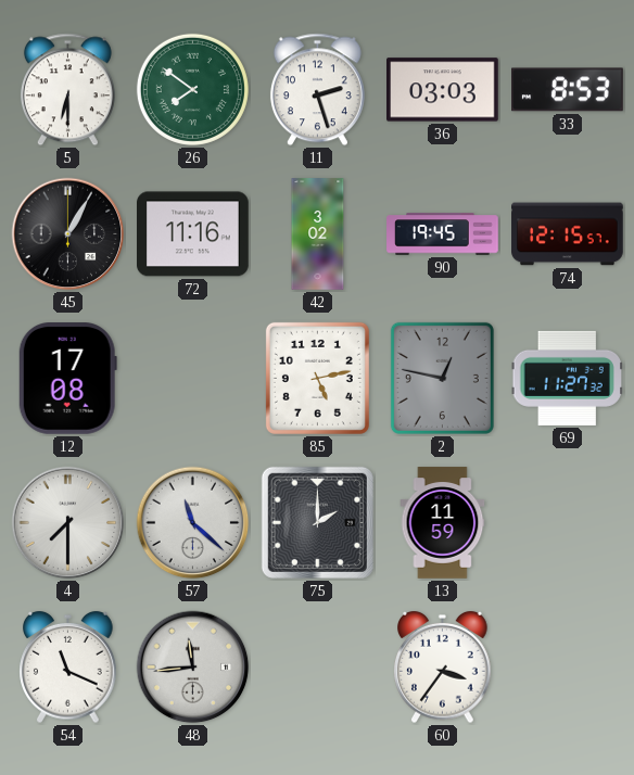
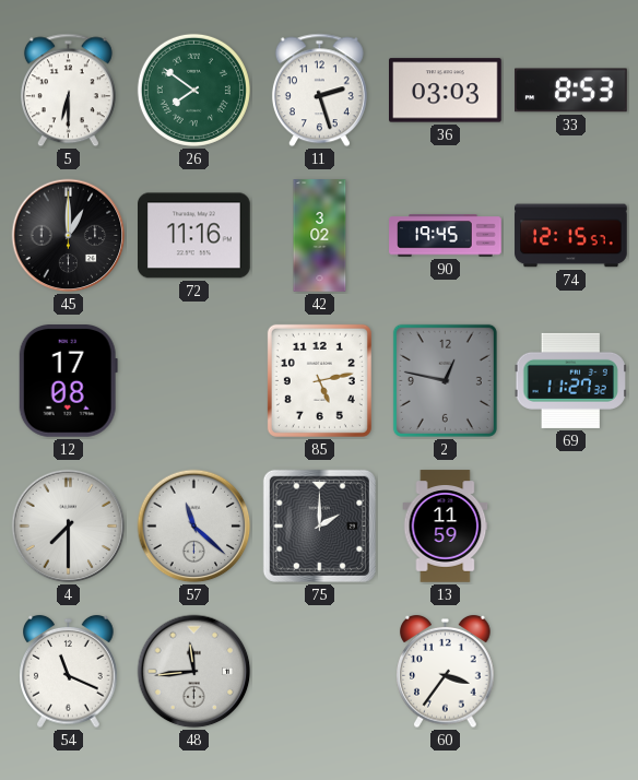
45: 1:05 -> 1:00
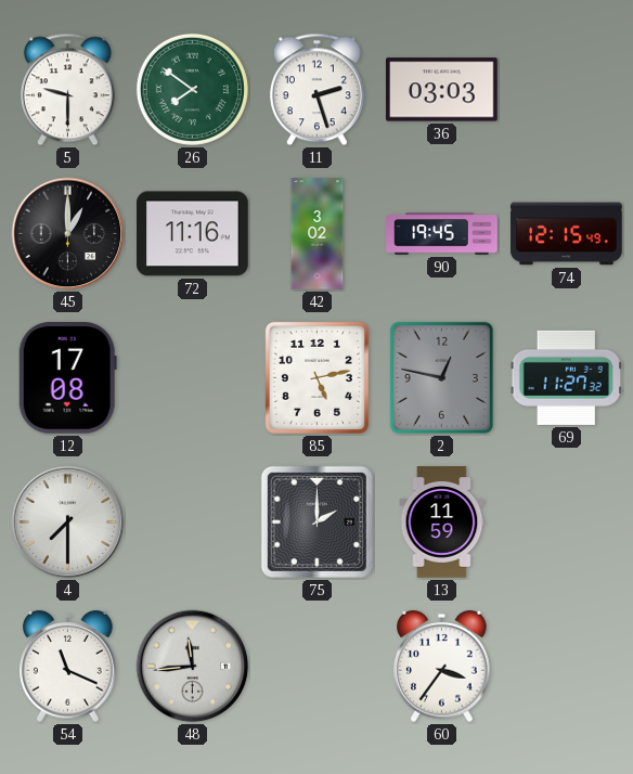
5: 6:30 -> 9:30
33: 8:53 -> none
74: 12:15:57 -> 12:15:49
57: 11:22 -> none
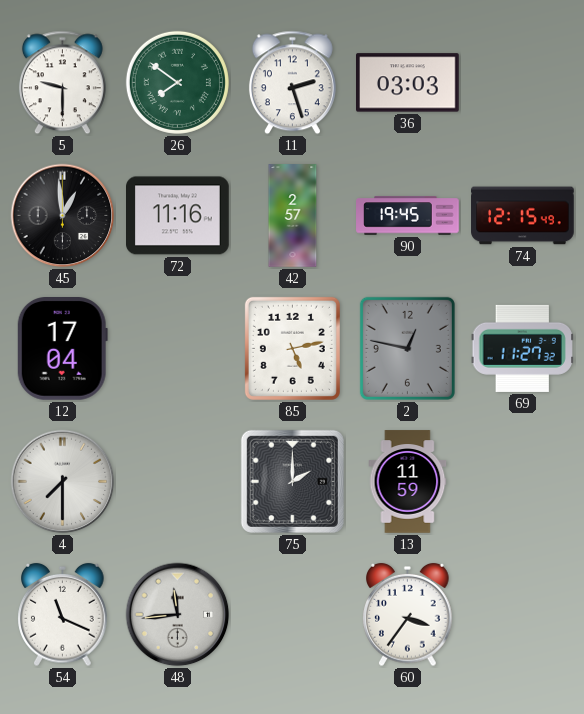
45: 1:00 -> 12:59
42: 3:02 -> 2:57
12: 17:08 -> 17:04
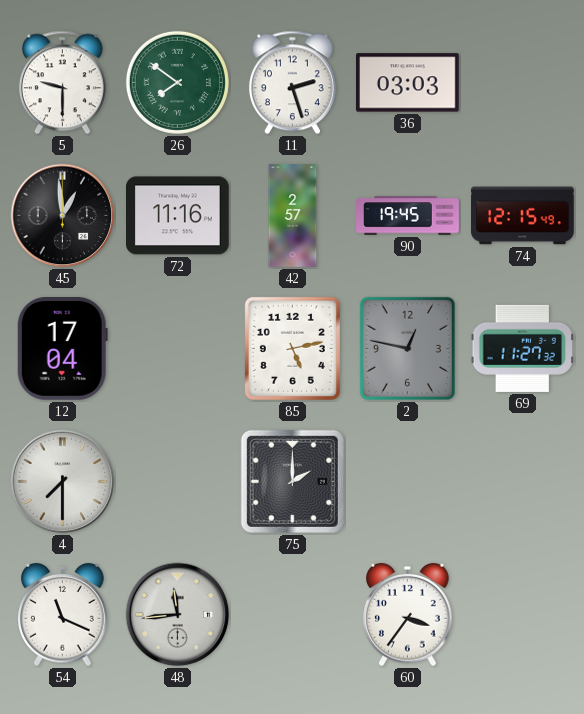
13: 11:59 -> none
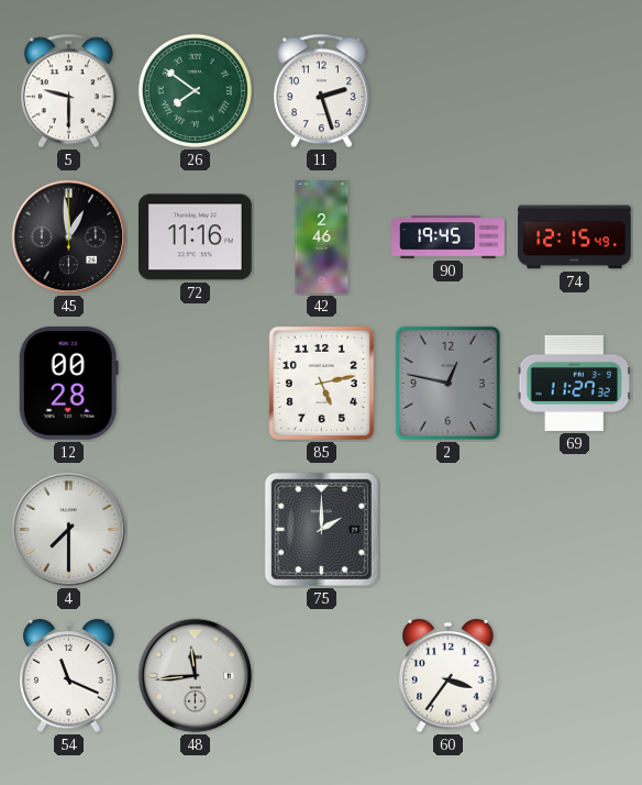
36: 03:03 -> none
42: 2:57 -> 2:46
12: 17:04 -> 00:28
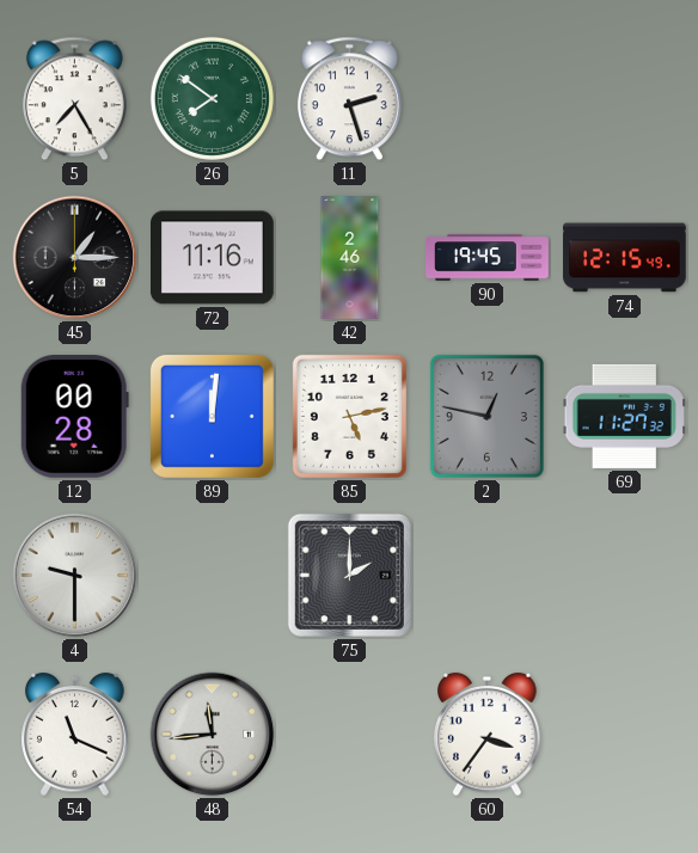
5: 9:30 -> 7:25
45: 12:59 -> 1:15
89: none -> 12:01
4: 7:30 -> 9:30
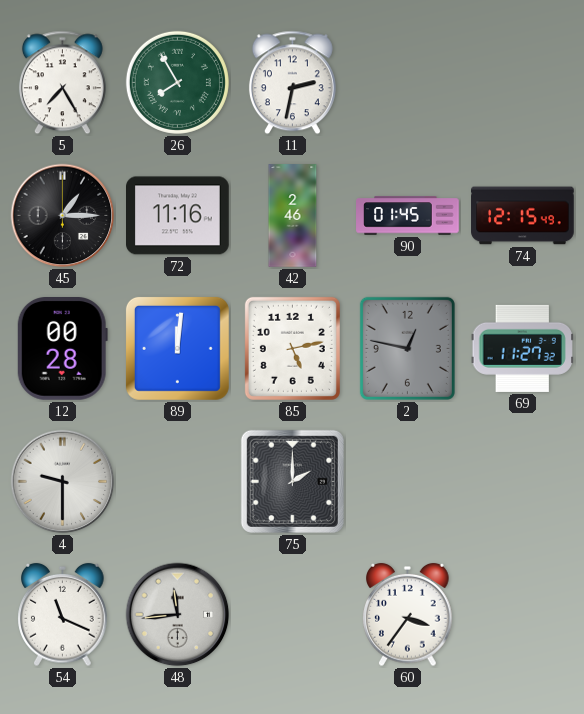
26: 7:51 -> 7:55
11: 2:27 -> 2:32
90: 19:45 -> 01:45
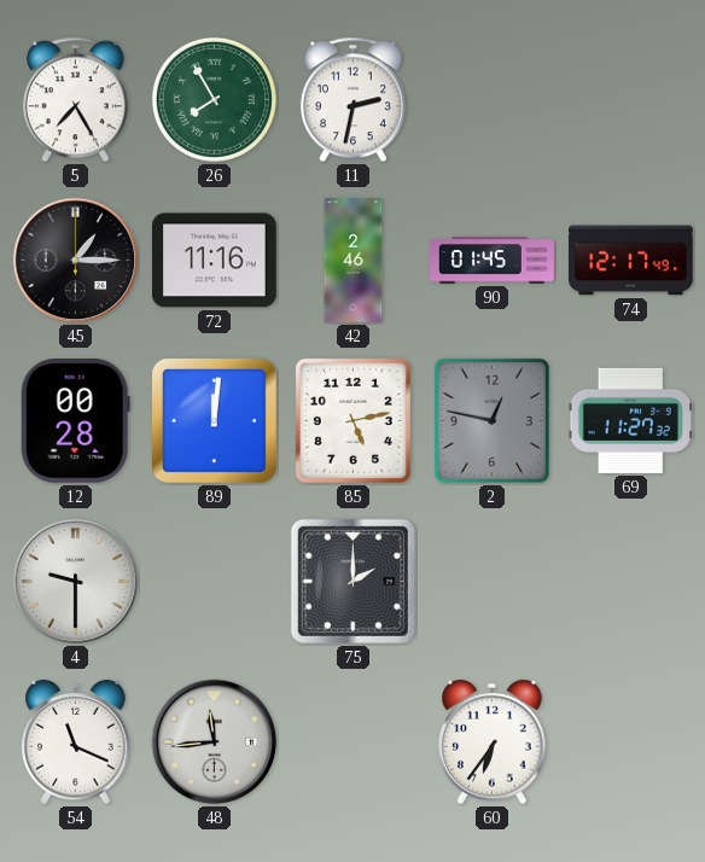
74: 12:15 -> 12:17
60: 3:36 -> 6:36
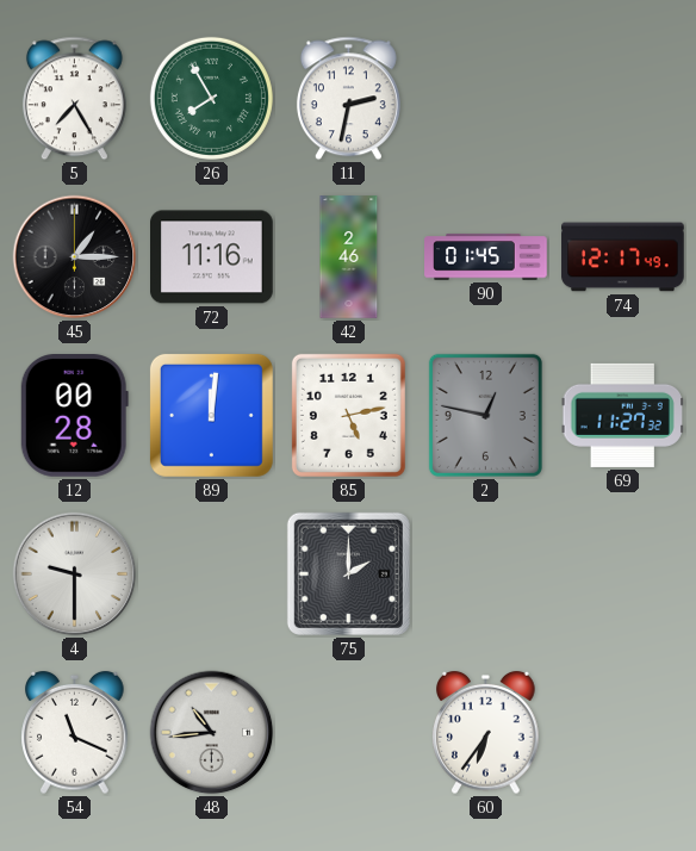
48: 11:44 -> 10:44
